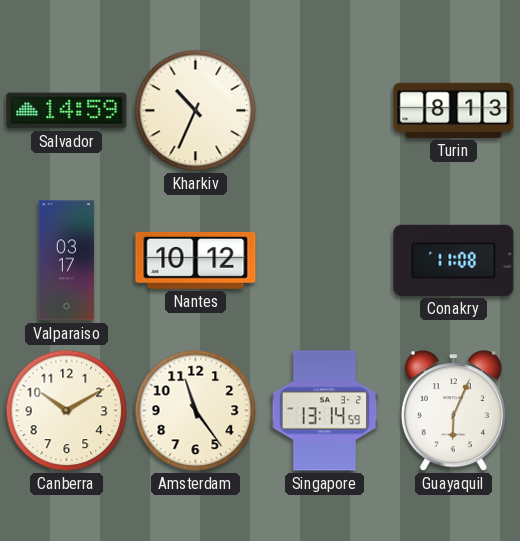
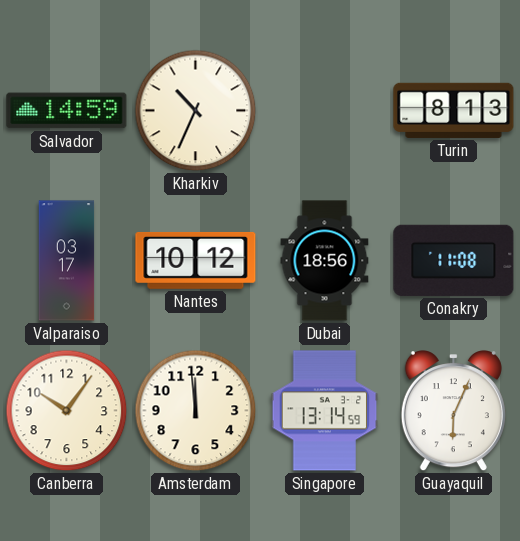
Dubai: none -> 18:56
Canberra: 10:10 -> 10:06
Amsterdam: 11:24 -> 11:59
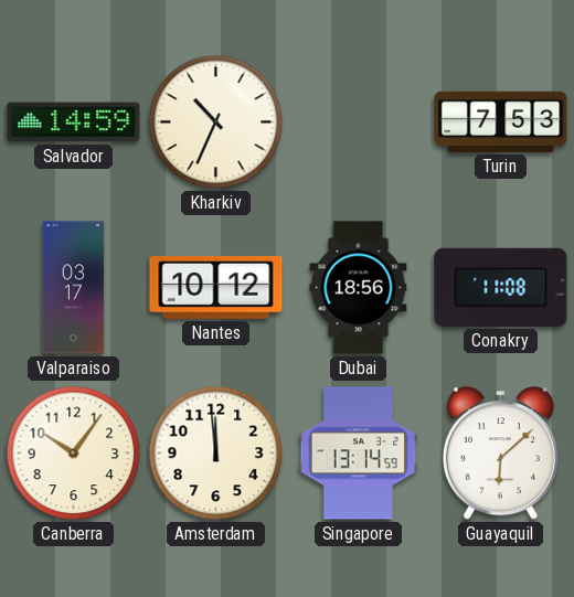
Turin: 8:13 -> 7:53
Guayaquil: 6:04 -> 6:08
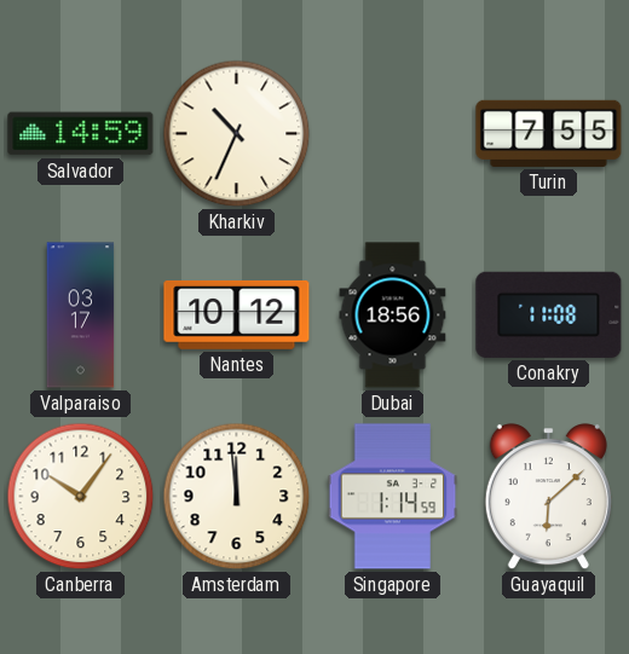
Turin: 7:53 -> 7:55
Singapore: 13:14 -> 1:14
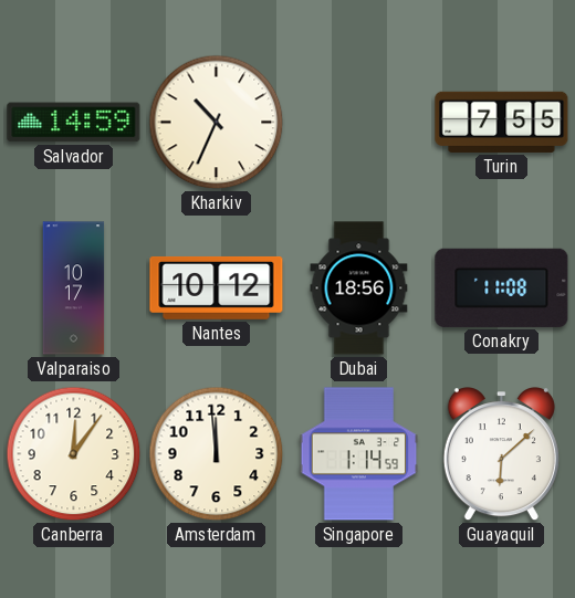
Valparaiso: 03:17 -> 10:17
Canberra: 10:06 -> 12:06
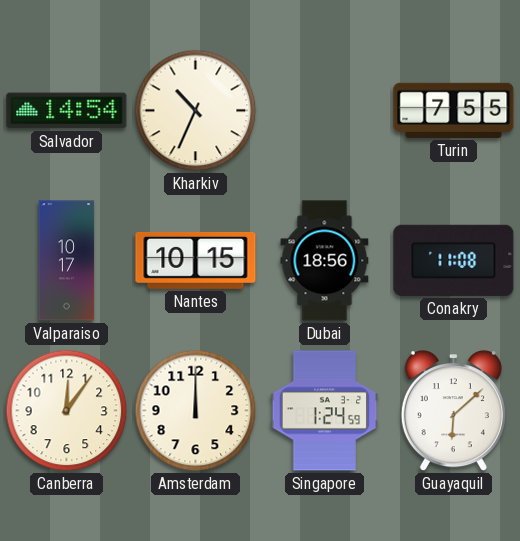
Salvador: 14:59 -> 14:54
Nantes: 10:12 -> 10:15
Amsterdam: 11:59 -> 12:00
Singapore: 1:14 -> 1:24
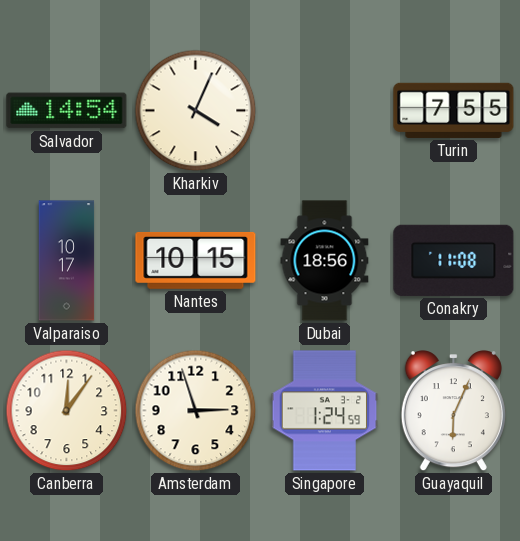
Kharkiv: 10:34 -> 4:04
Amsterdam: 12:00 -> 2:57
Guayaquil: 6:08 -> 6:04
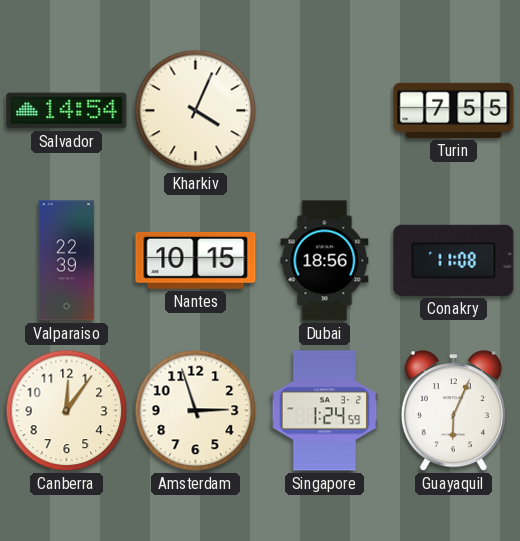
Valparaiso: 10:17 -> 22:39
